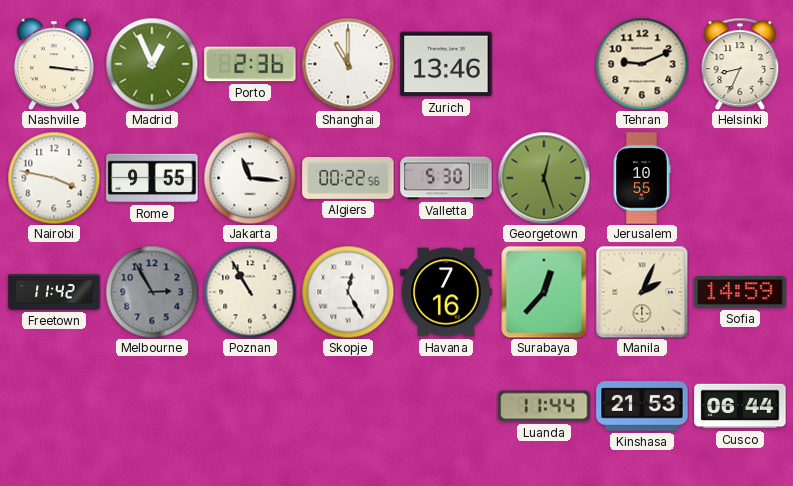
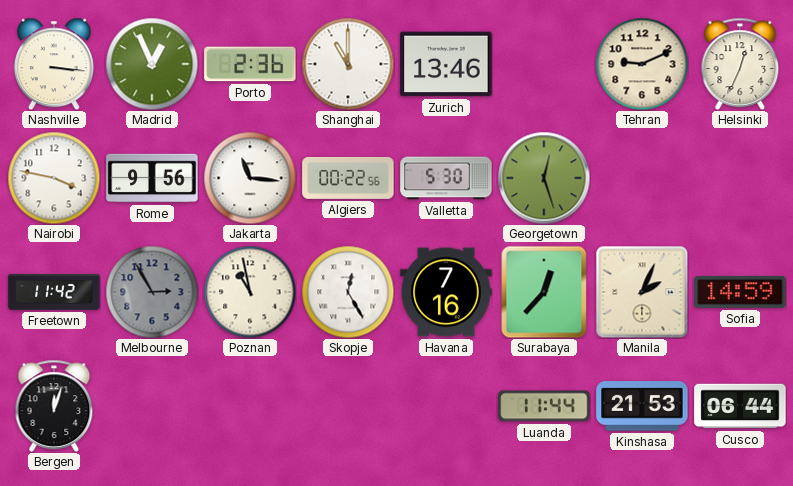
Helsinki: 8:34 -> 12:34
Rome: 9:55 -> 9:56
Jerusalem: 10:55 -> none
Poznan: 10:55 -> 10:58
Bergen: none -> 12:03
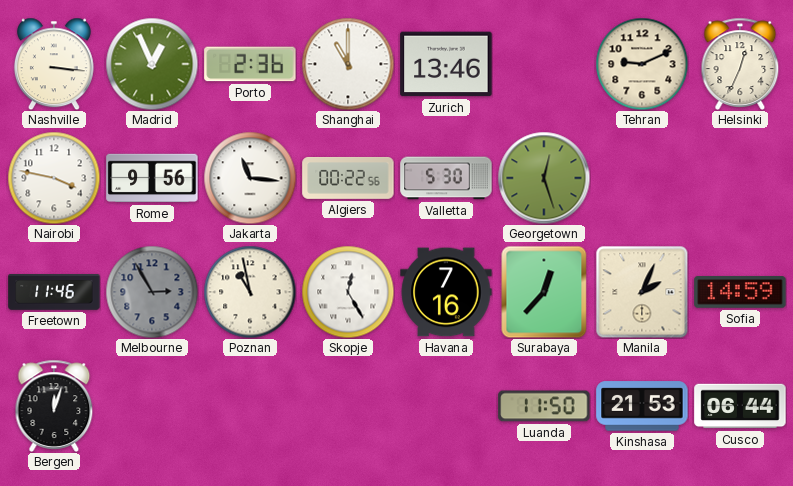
Freetown: 11:42 -> 11:46
Luanda: 11:44 -> 11:50
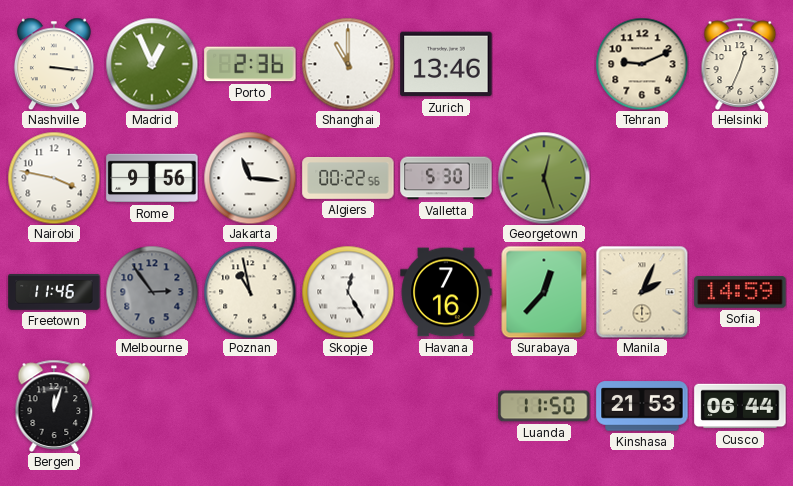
Melbourne: 2:55 -> 2:54
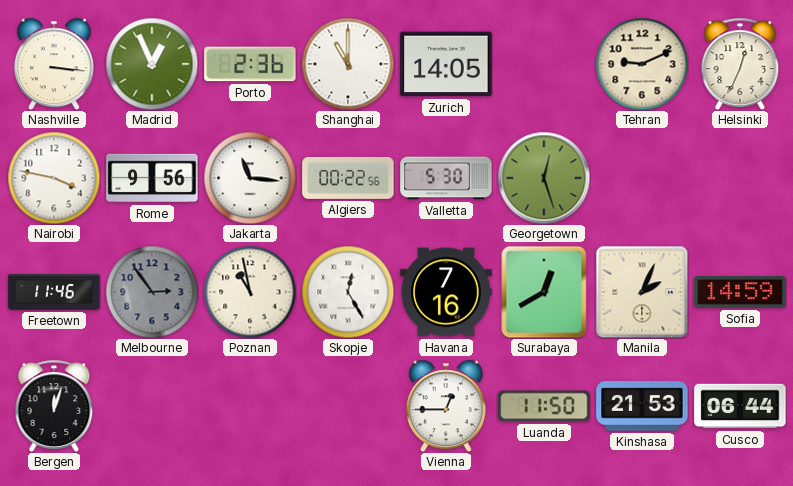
Zurich: 13:46 -> 14:05
Surabaya: 12:37 -> 12:40
Vienna: none -> 12:45
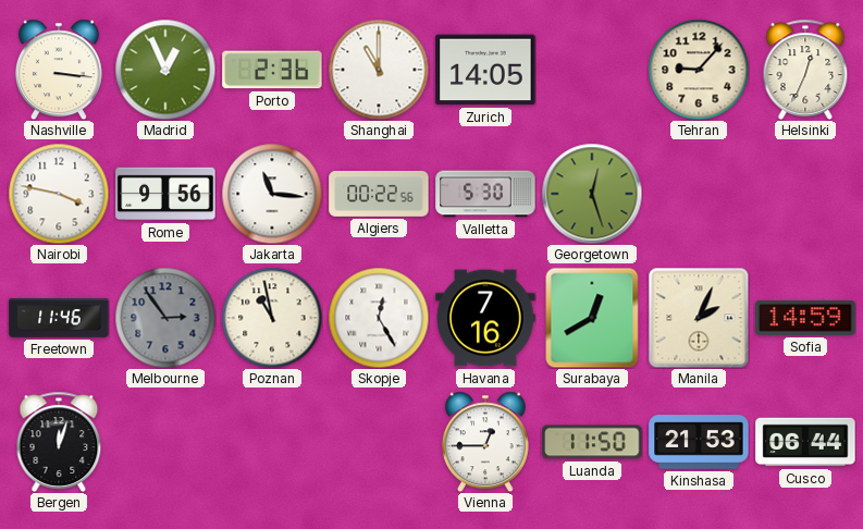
Tehran: 9:11 -> 9:07
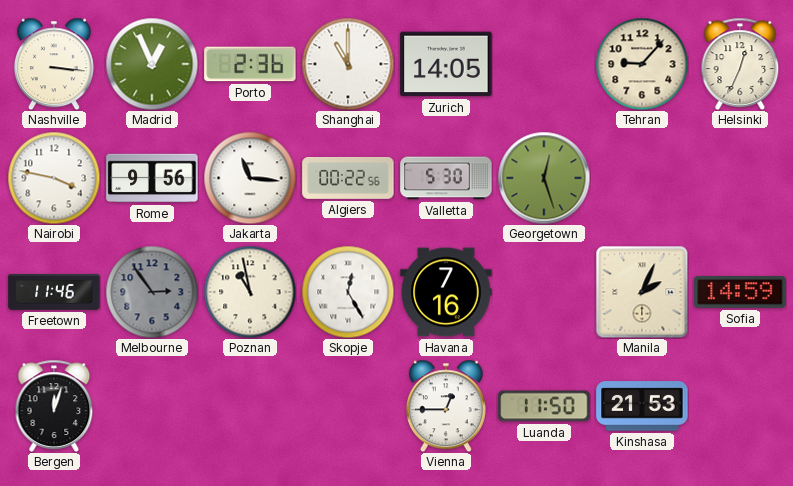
Surabaya: 12:40 -> none
Cusco: 06:44 -> none
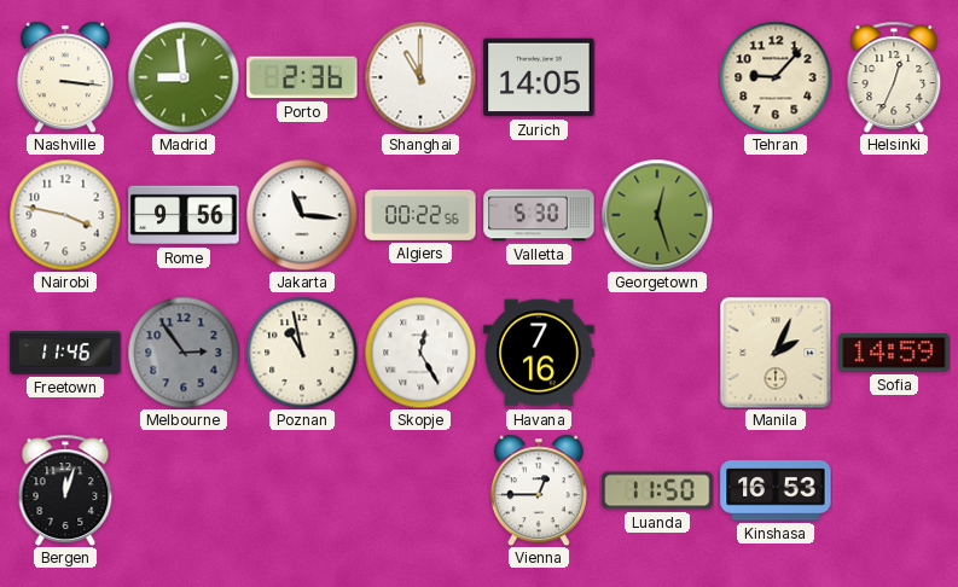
Madrid: 12:56 -> 8:59
Kinshasa: 21:53 -> 16:53
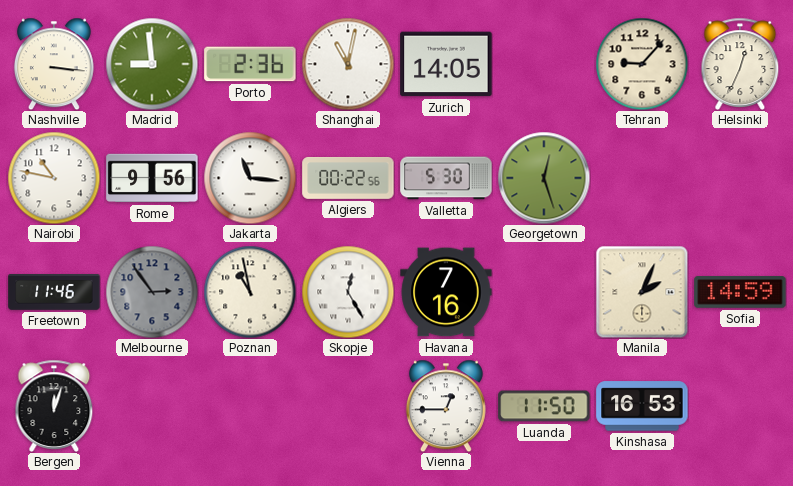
Shanghai: 11:00 -> 11:02
Nairobi: 3:47 -> 10:47
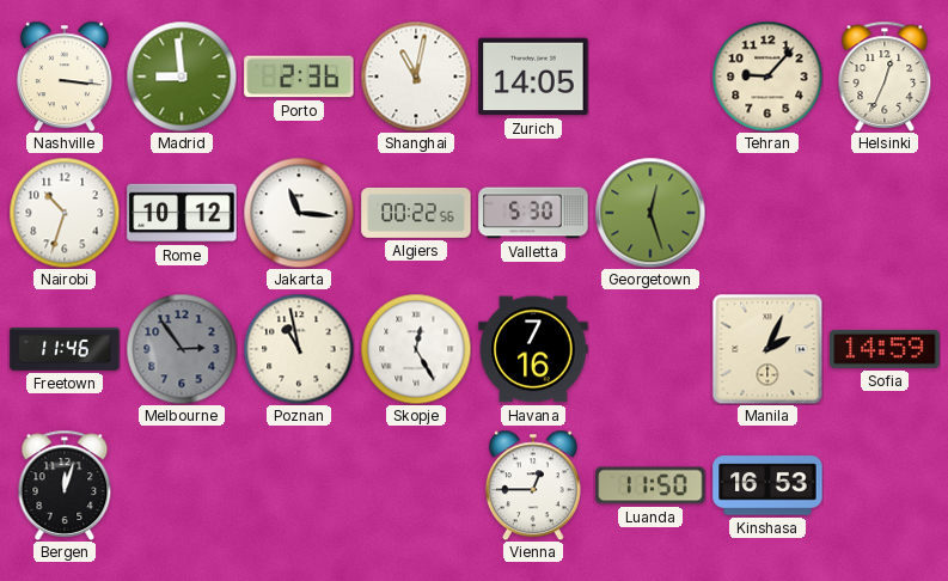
Nairobi: 10:47 -> 10:33
Rome: 9:56 -> 10:12
